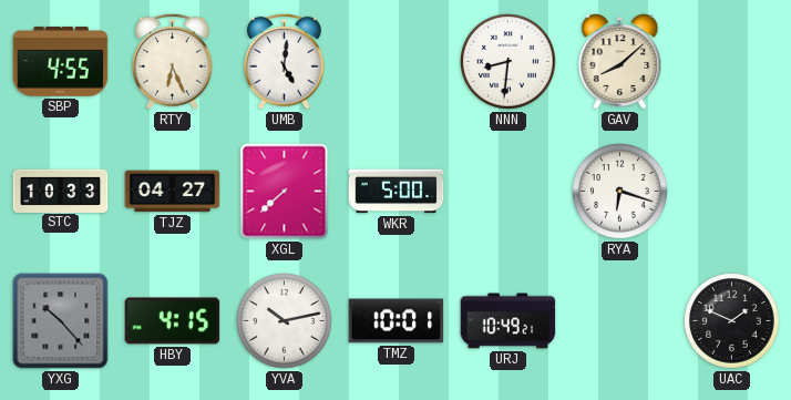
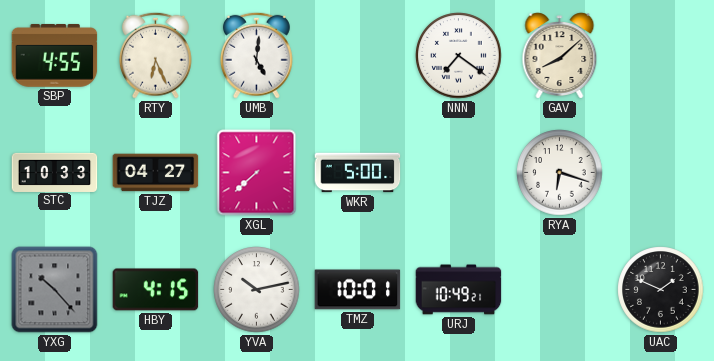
NNN: 8:31 -> 7:21
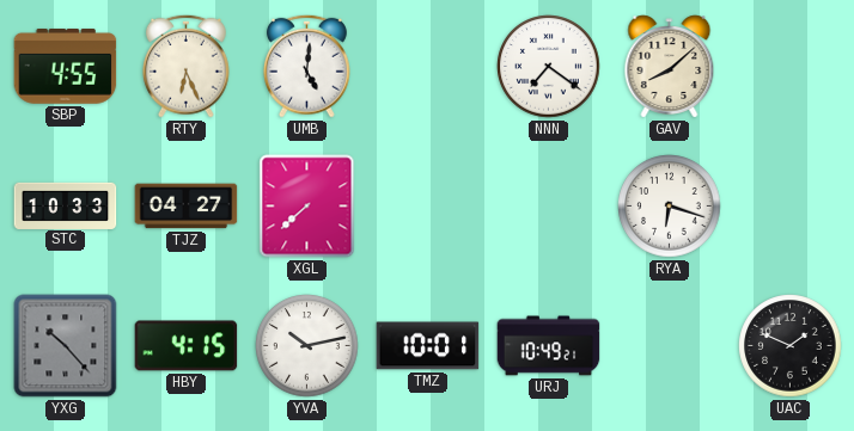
WKR: 5:00 -> none
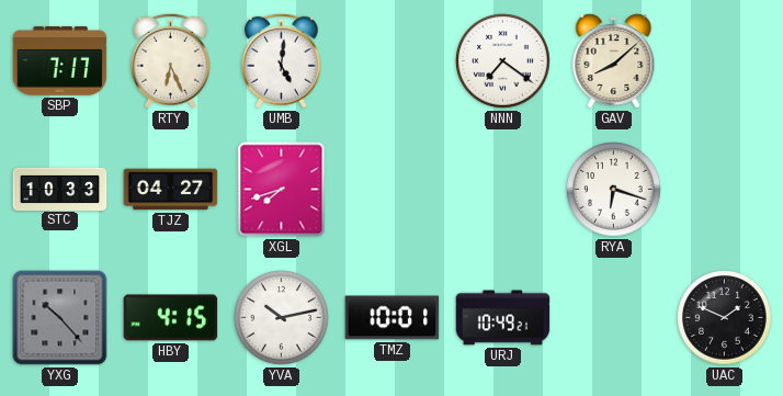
SBP: 4:55 -> 7:17
XGL: 7:38 -> 7:42
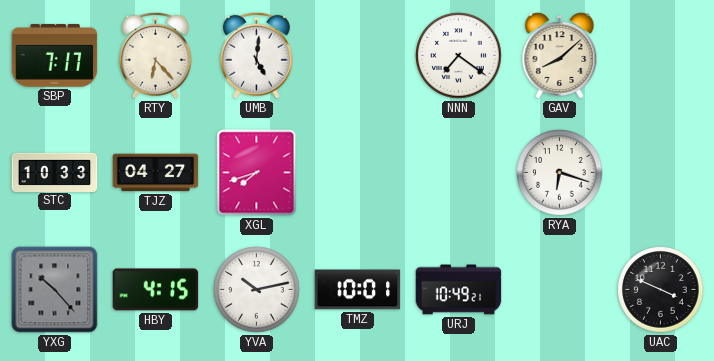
RTY: 6:26 -> 6:23
UAC: 1:49 -> 3:49
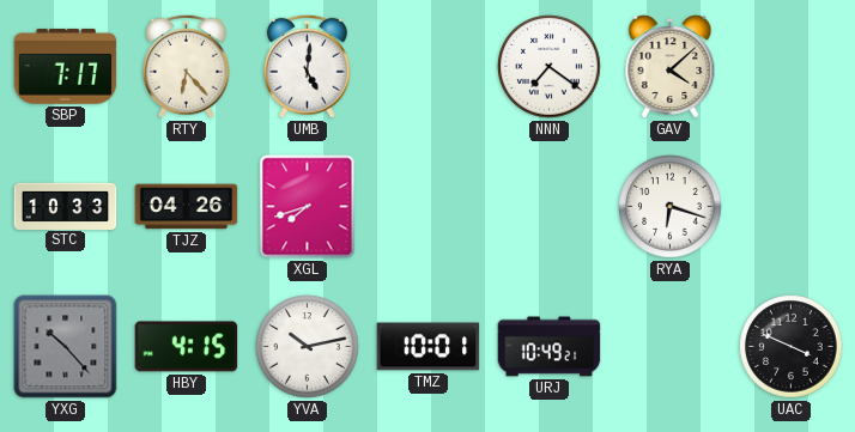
GAV: 8:08 -> 4:08
TJZ: 04:27 -> 04:26
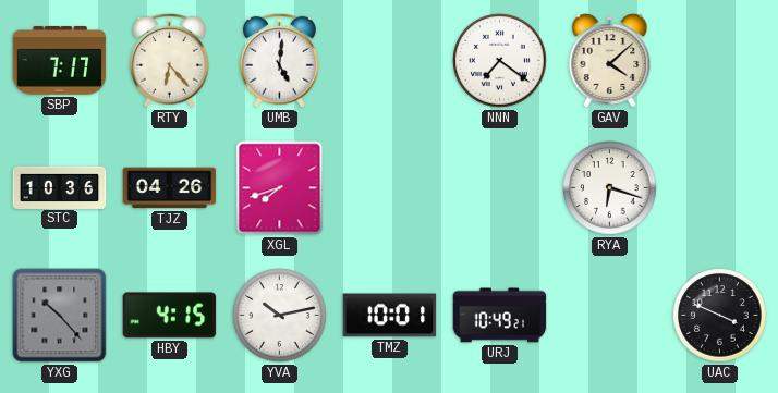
STC: 10:33 -> 10:36
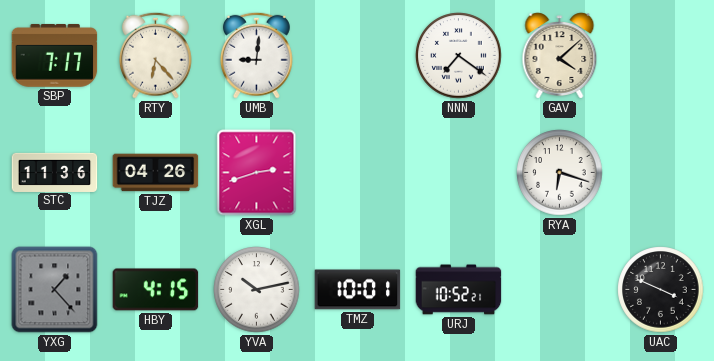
UMB: 5:01 -> 9:01
STC: 10:36 -> 11:36
XGL: 7:42 -> 2:42
YXG: 10:23 -> 1:23
URJ: 10:49 -> 10:52
